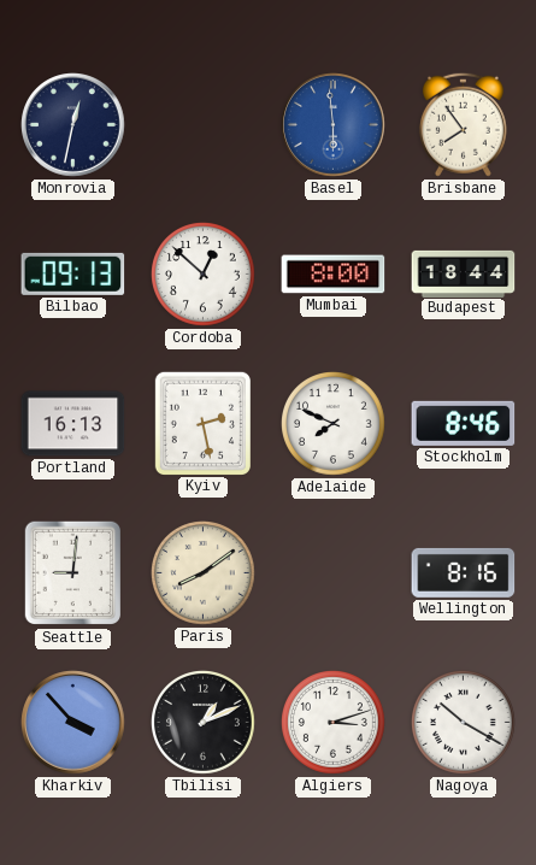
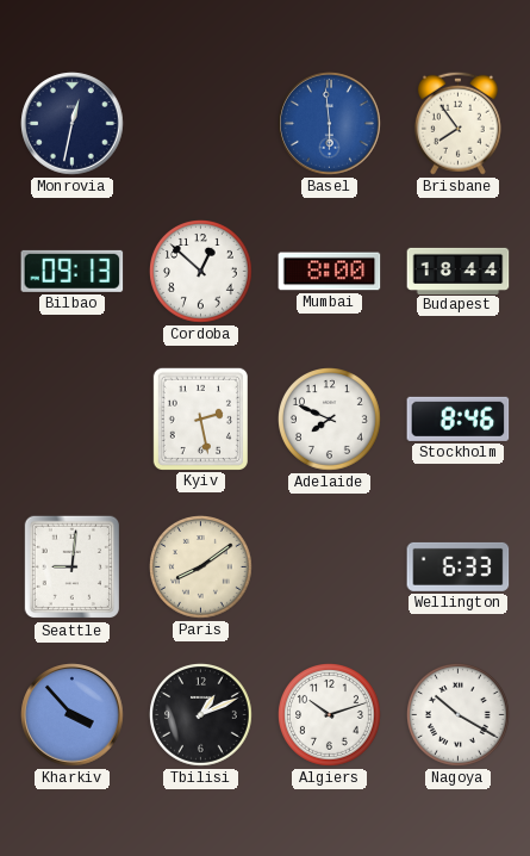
Portland: 16:13 -> none
Wellington: 8:16 -> 6:33
Algiers: 3:12 -> 10:12
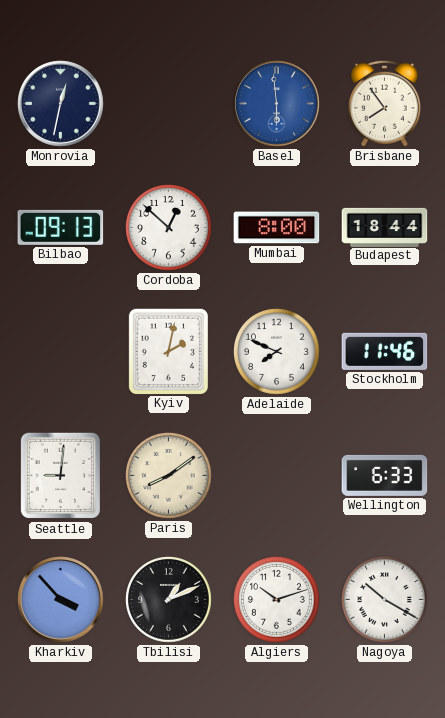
Kyiv: 2:28 -> 2:02
Stockholm: 8:46 -> 11:46
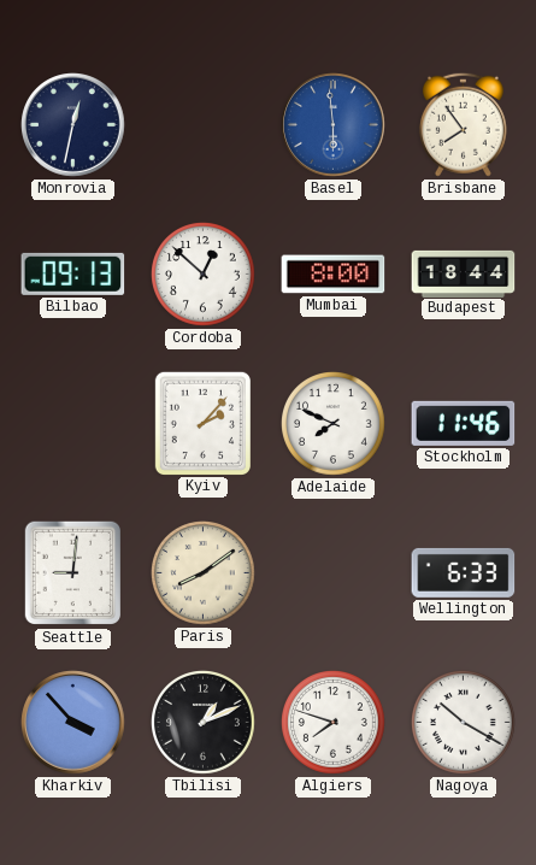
Kyiv: 2:02 -> 2:07
Algiers: 10:12 -> 7:48
